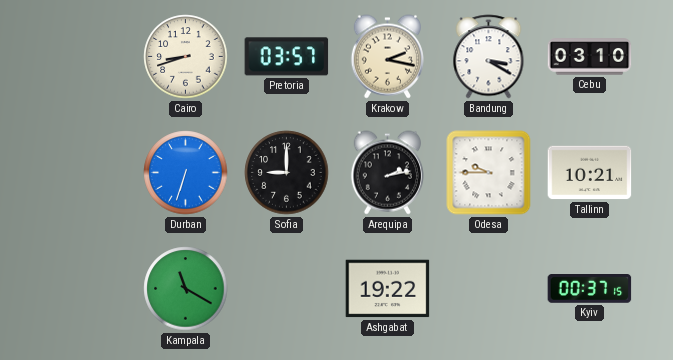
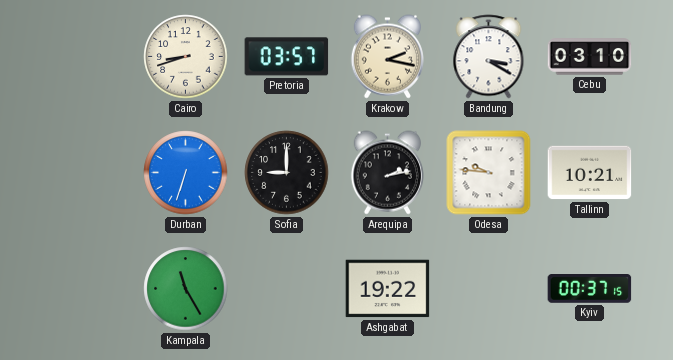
Odesa: 9:45 -> 9:46
Kampala: 11:20 -> 11:25
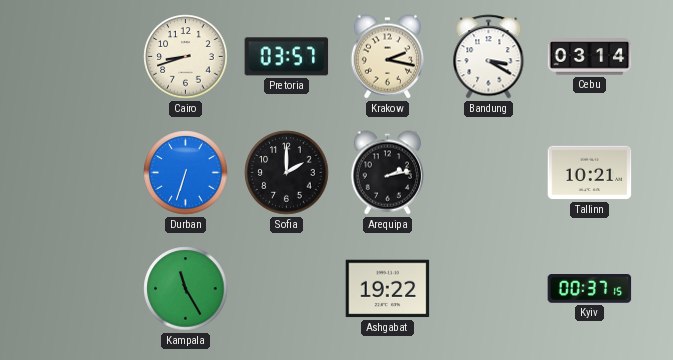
Cebu: 03:10 -> 03:14
Sofia: 9:00 -> 2:00
Odesa: 9:46 -> none
